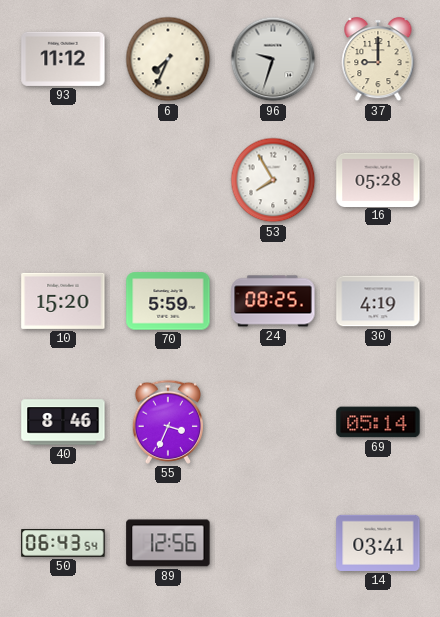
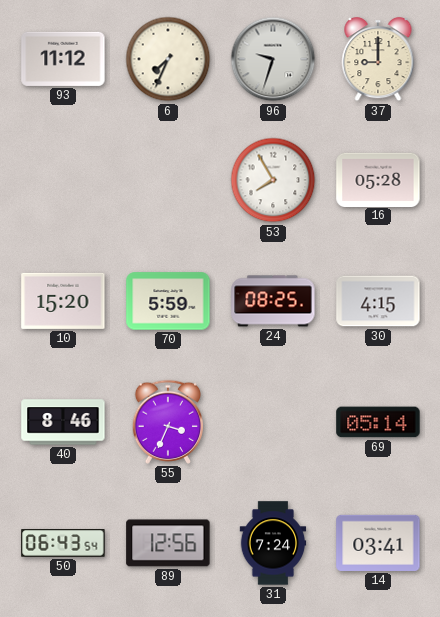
30: 4:19 -> 4:15
31: none -> 7:24
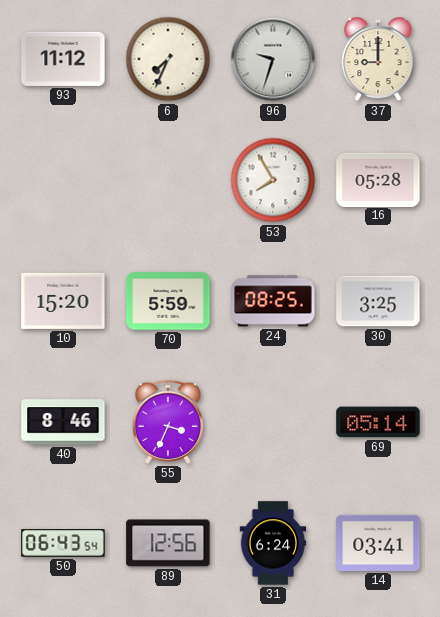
30: 4:15 -> 3:25
31: 7:24 -> 6:24
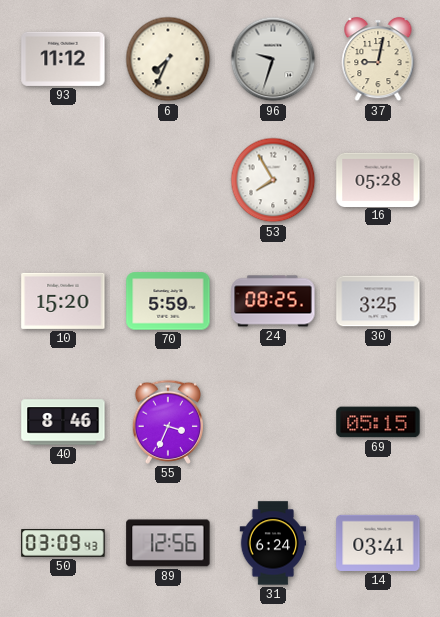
37: 9:00 -> 9:02
69: 05:14 -> 05:15
50: 06:43 -> 03:09
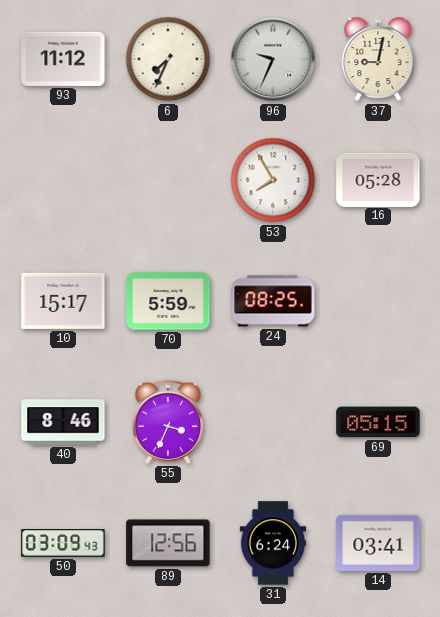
96: 9:33 -> 9:34
10: 15:20 -> 15:17
30: 3:25 -> none
